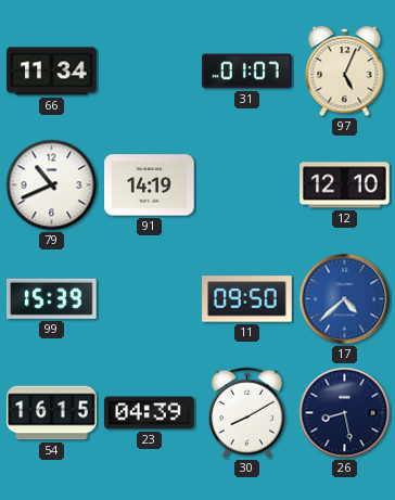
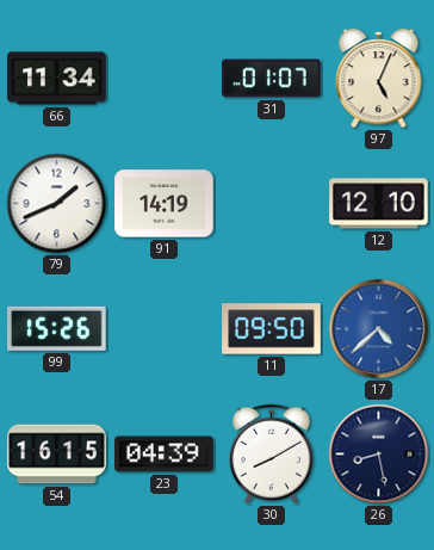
79: 10:41 -> 1:41
99: 15:39 -> 15:26
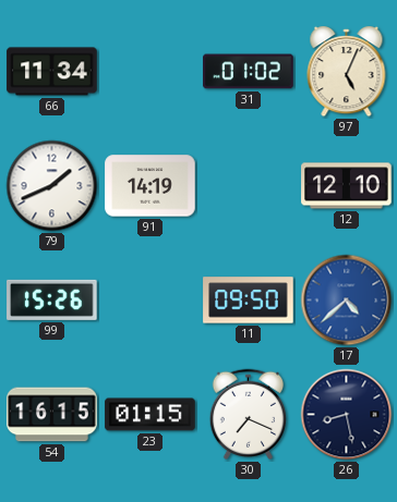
31: 01:07 -> 01:02
23: 04:39 -> 01:15
30: 8:10 -> 7:19
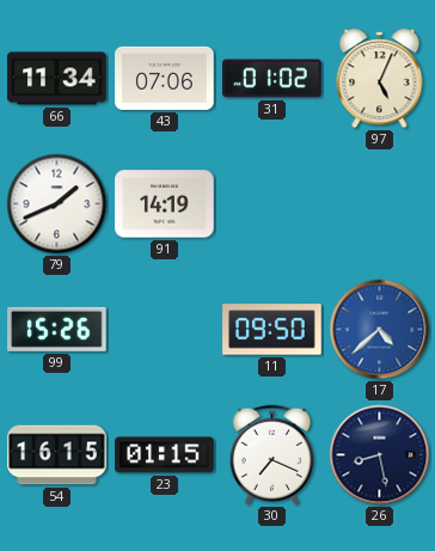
43: none -> 07:06
12: 12:10 -> none
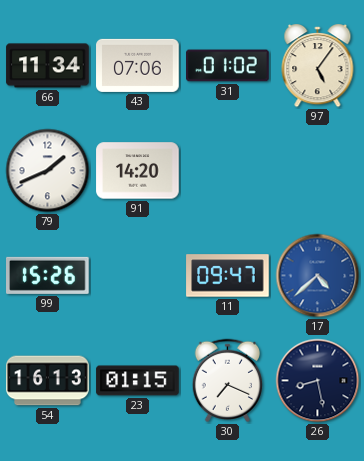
97: 5:04 -> 5:06
91: 14:19 -> 14:20
11: 09:50 -> 09:47
54: 16:15 -> 16:13
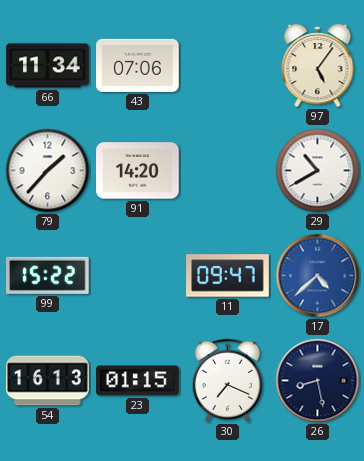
31: 01:02 -> none
79: 1:41 -> 1:37
29: none -> 10:40
99: 15:26 -> 15:22
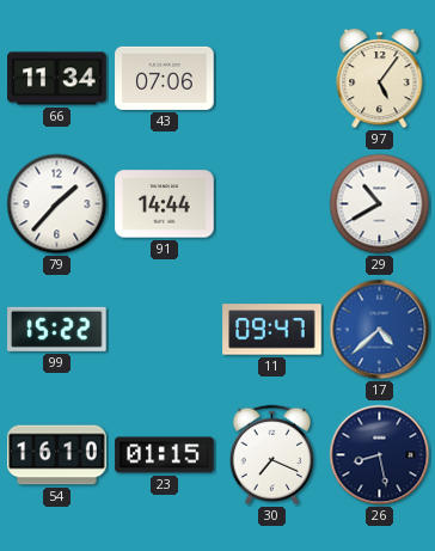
91: 14:20 -> 14:44
54: 16:13 -> 16:10
